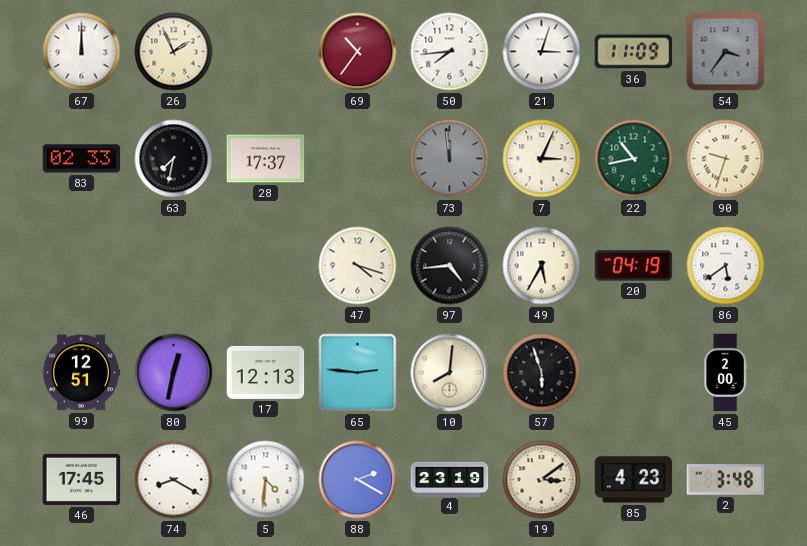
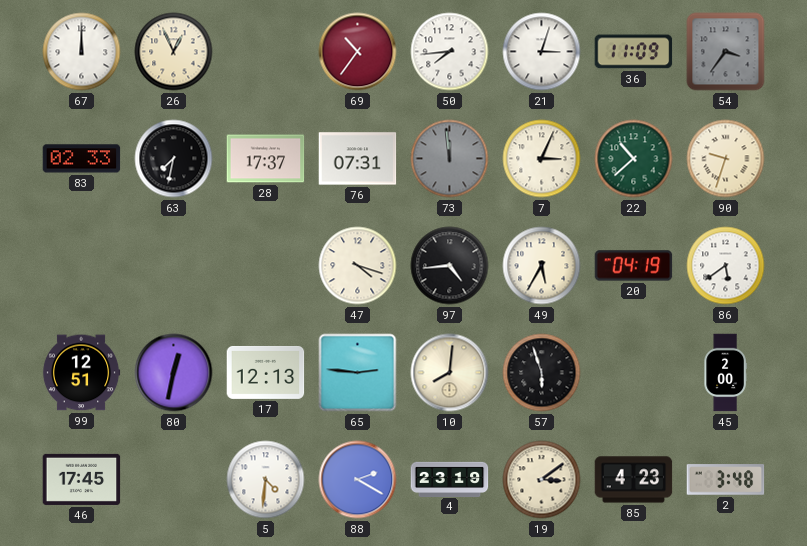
26: 1:56 -> 12:56
76: none -> 07:31
22: 10:43 -> 10:38
74: 8:20 -> none
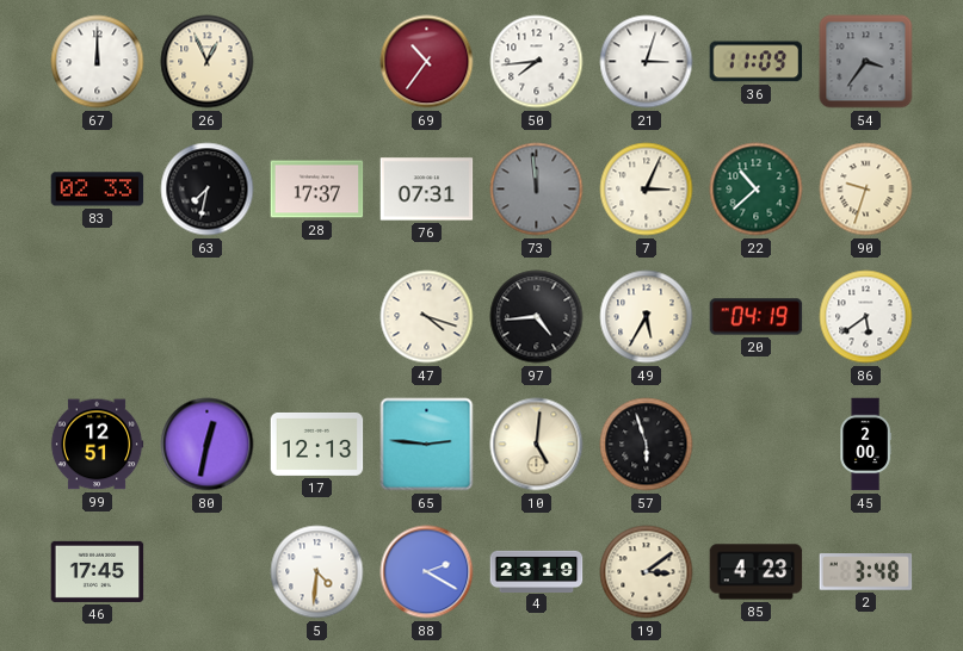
10: 8:01 -> 5:01
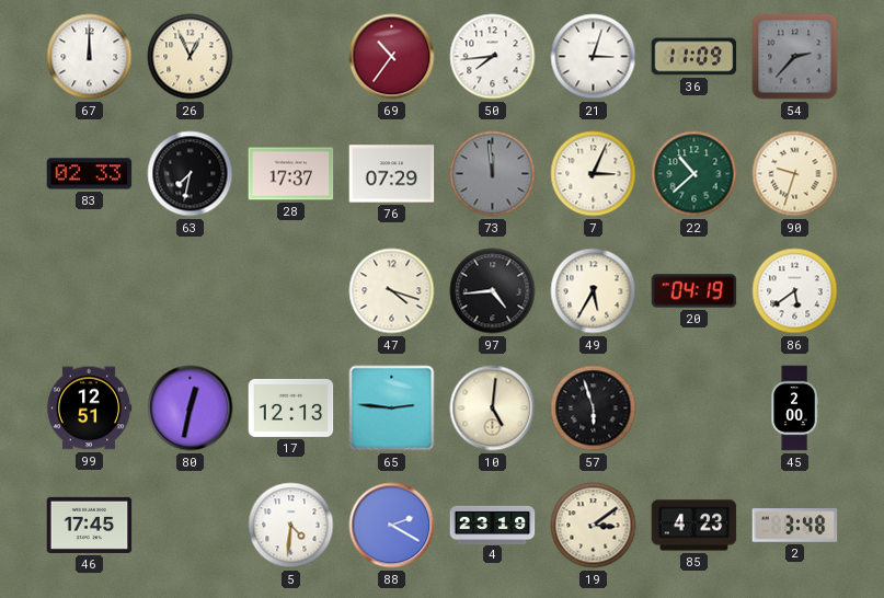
54: 3:36 -> 2:37
76: 07:31 -> 07:29
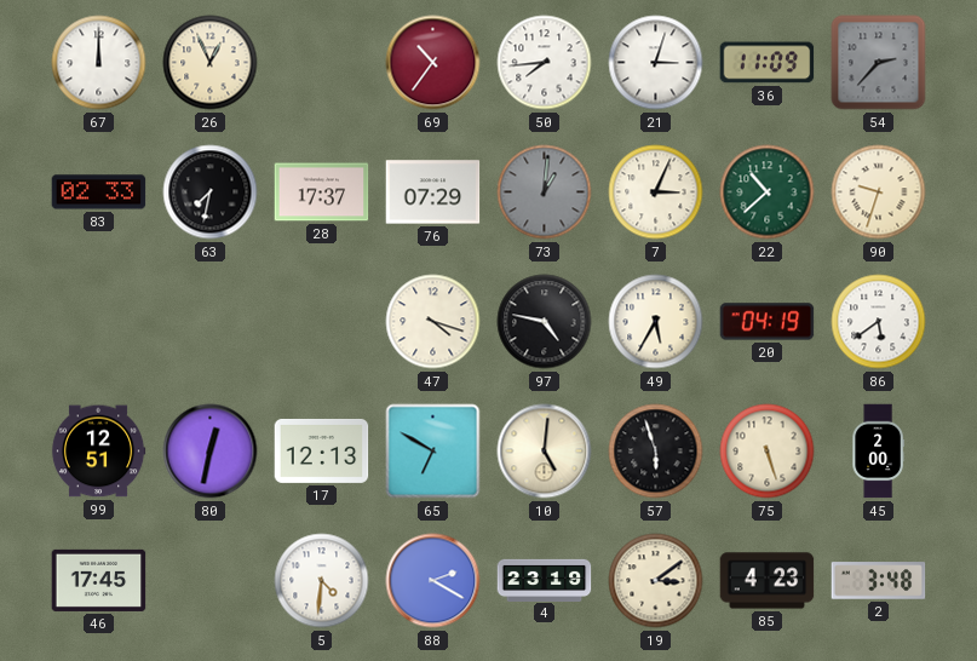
73: 11:59 -> 1:01
97: 4:44 -> 4:47
65: 2:46 -> 6:50
75: none -> 5:27
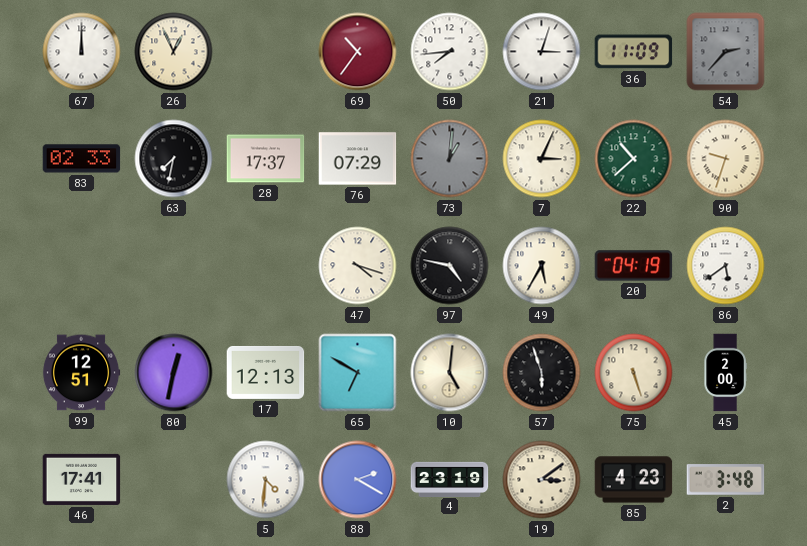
46: 17:45 -> 17:41
